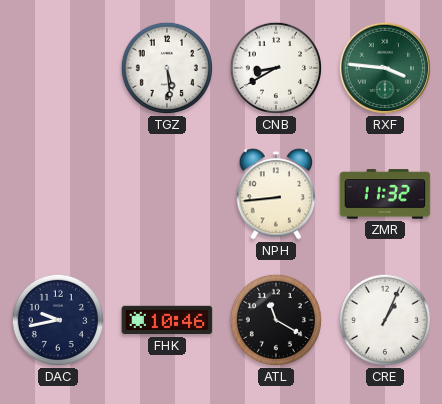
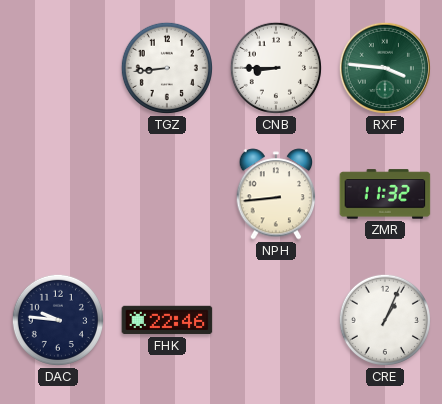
TGZ: 5:29 -> 8:44
CNB: 8:40 -> 8:45
DAC: 9:43 -> 9:46
FHK: 10:46 -> 22:46
ATL: 11:20 -> none
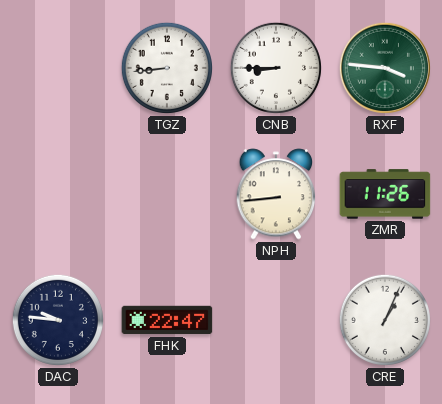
ZMR: 11:32 -> 11:26
FHK: 22:46 -> 22:47
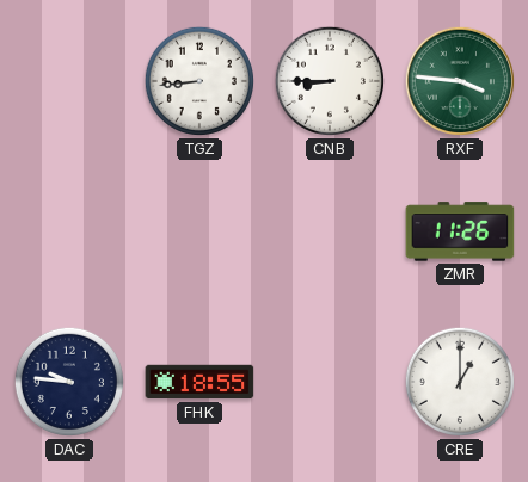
NPH: 8:44 -> none
FHK: 22:47 -> 18:55
CRE: 1:04 -> 1:00
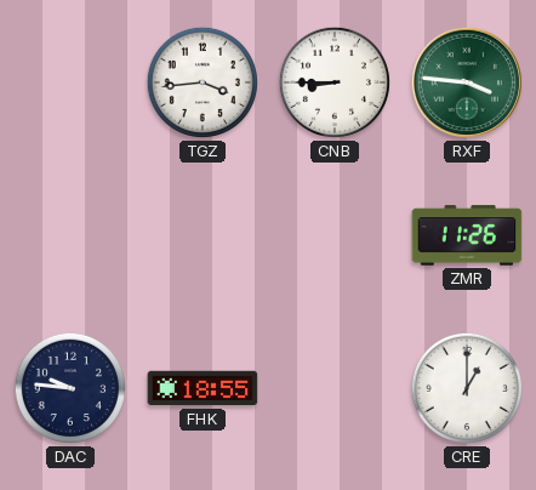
TGZ: 8:44 -> 3:44
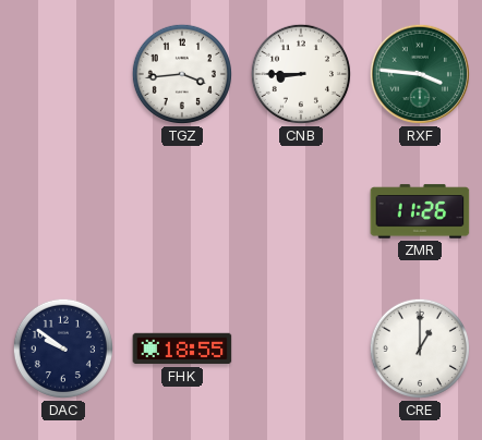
DAC: 9:46 -> 9:51
